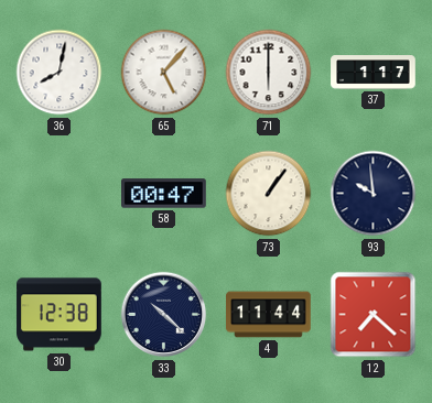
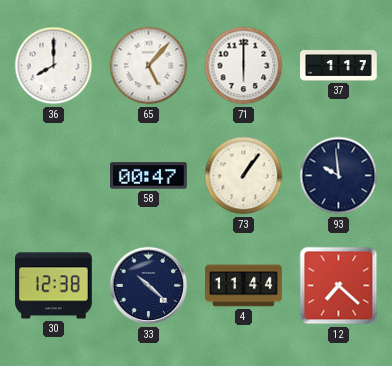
36: 8:02 -> 8:00
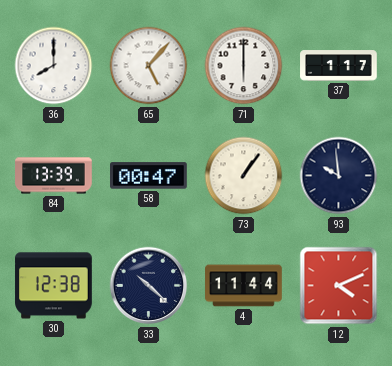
84: none -> 13:39
12: 7:22 -> 4:11
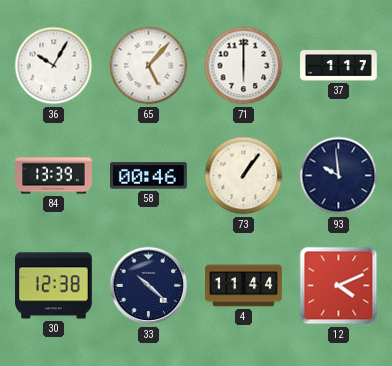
36: 8:00 -> 10:05
58: 00:47 -> 00:46
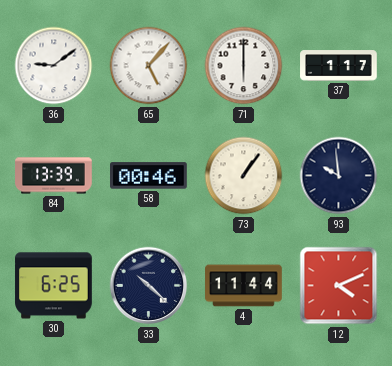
36: 10:05 -> 9:09
30: 12:38 -> 6:25
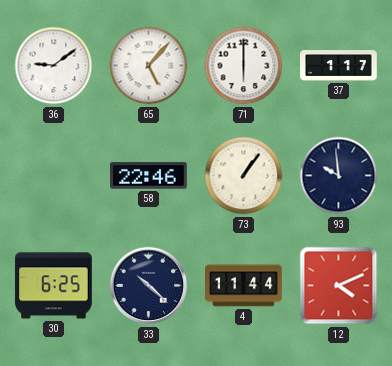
84: 13:39 -> none
58: 00:46 -> 22:46
